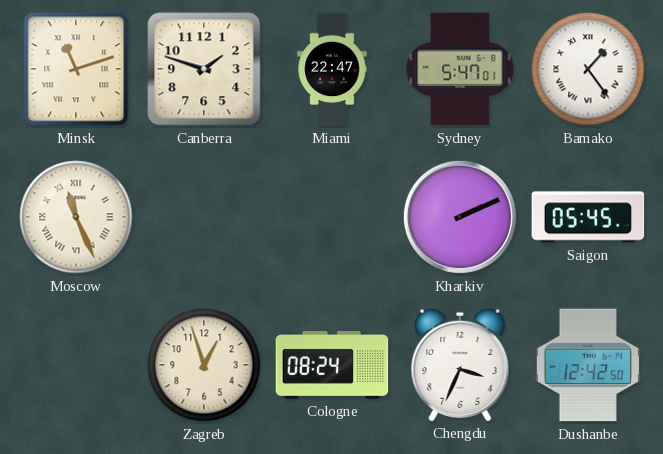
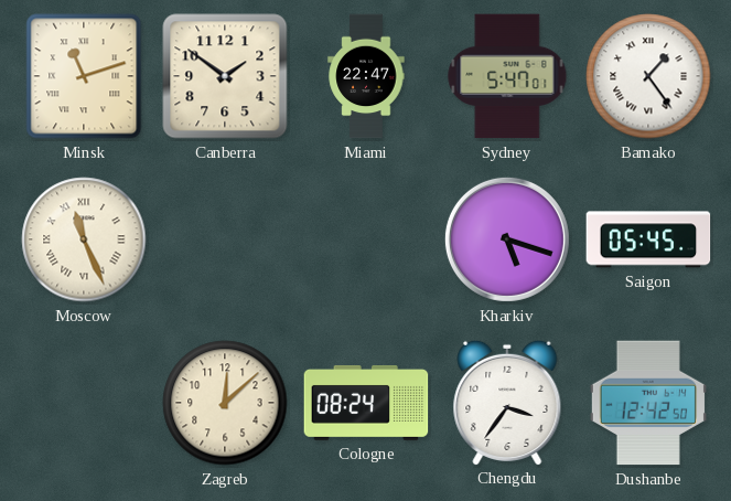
Canberra: 1:48 -> 1:51
Kharkiv: 2:11 -> 5:18
Zagreb: 12:57 -> 12:08
Chengdu: 3:34 -> 3:36
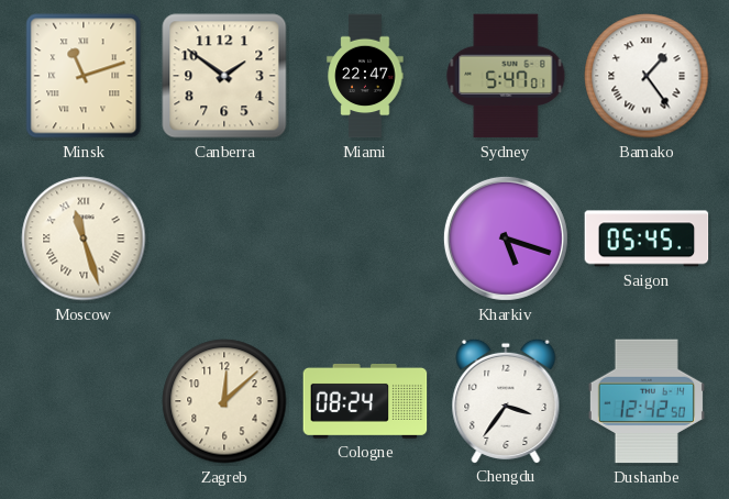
Moscow: 11:26 -> 11:27
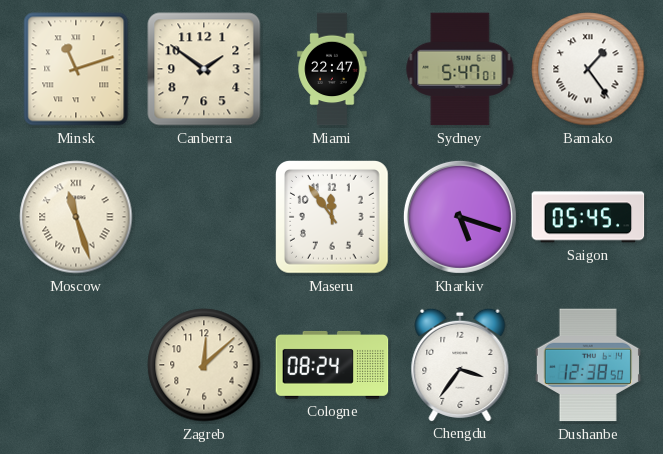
Maseru: none -> 11:54
Dushanbe: 12:42 -> 12:38
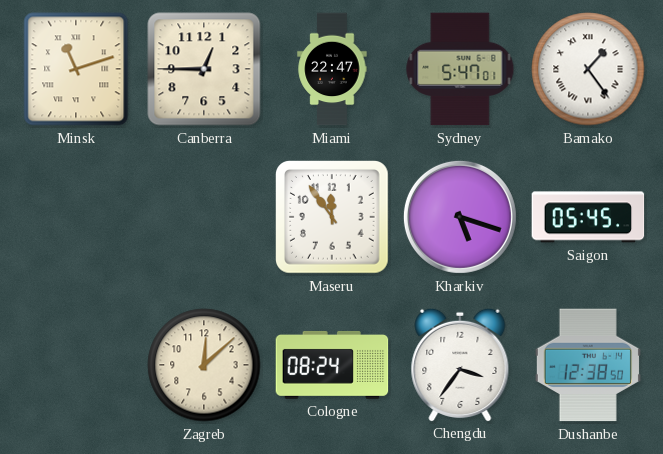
Canberra: 1:51 -> 12:45
Moscow: 11:27 -> none
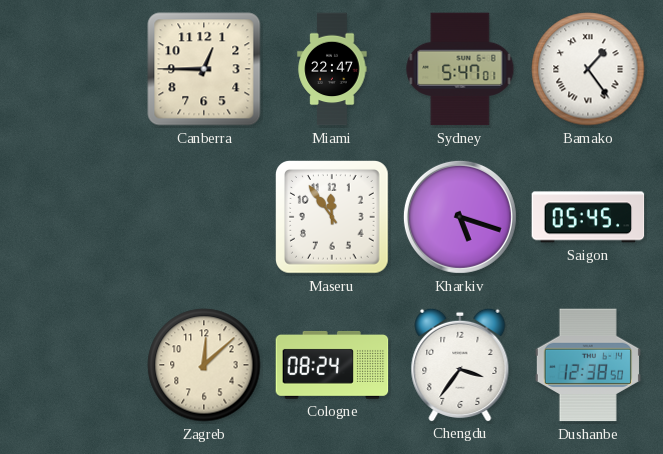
Minsk: 11:12 -> none
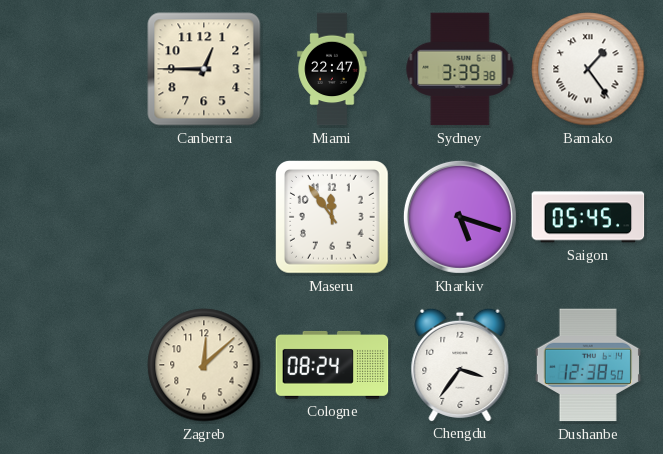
Sydney: 5:47 -> 3:39
